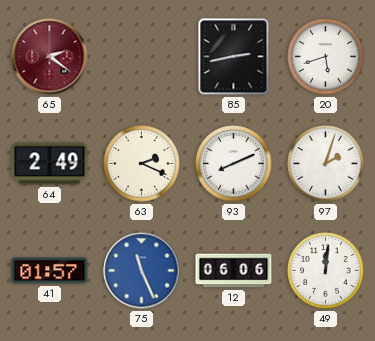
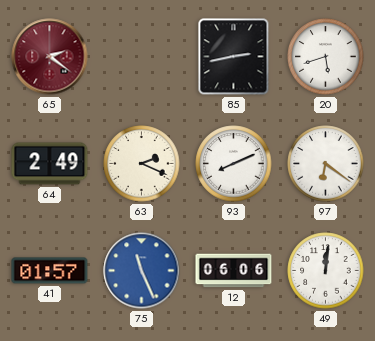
97: 2:03 -> 6:21
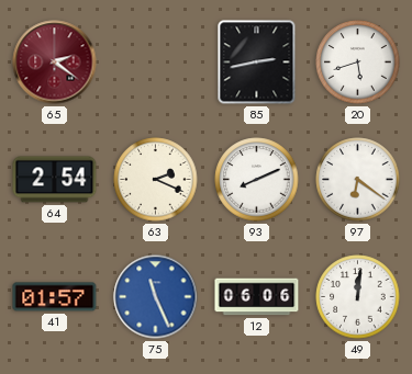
64: 2:49 -> 2:54
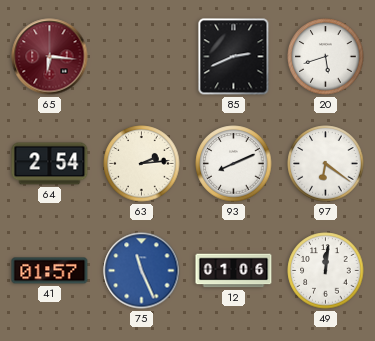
65: 2:21 -> 6:16
85: 2:43 -> 2:41
63: 2:19 -> 2:14
12: 06:06 -> 01:06
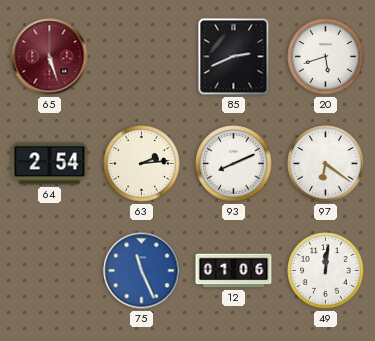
65: 6:16 -> 5:27
41: 01:57 -> none
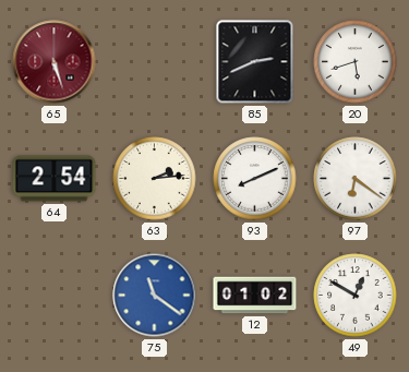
75: 11:26 -> 11:21
12: 01:06 -> 01:02
49: 12:01 -> 12:50
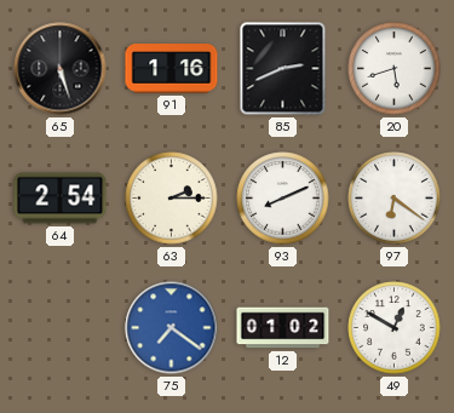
65 dial: burgundy -> black
91: none -> 1:16
63: 2:14 -> 2:15
75: 11:21 -> 7:21
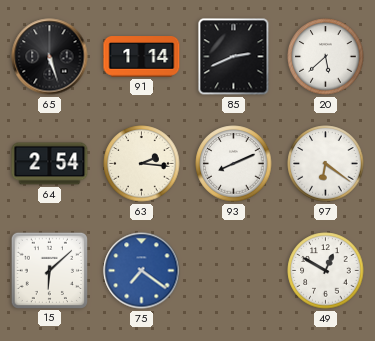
91: 1:16 -> 1:14
20: 5:42 -> 5:38
63: 2:15 -> 2:16
15: none -> 6:08
12: 01:02 -> none
